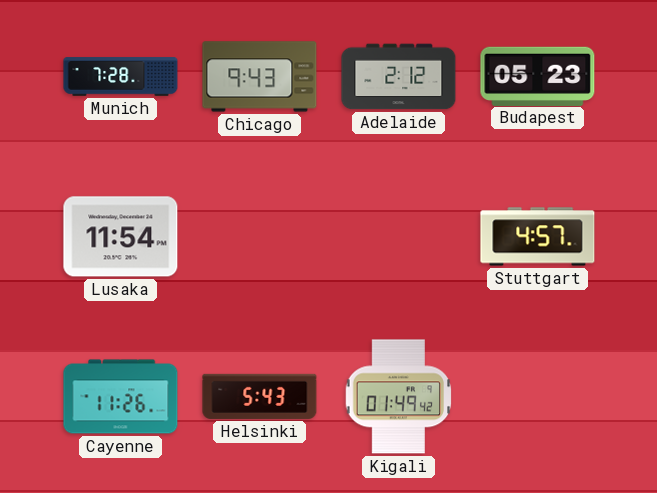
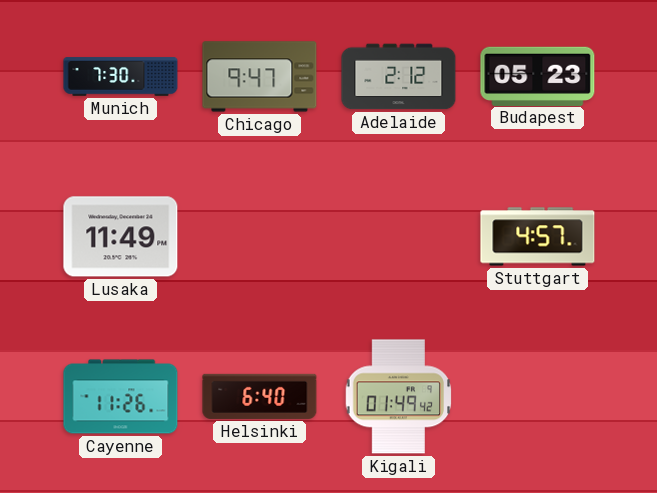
Munich: 7:28 -> 7:30
Chicago: 9:43 -> 9:47
Lusaka: 11:54 -> 11:49
Helsinki: 5:43 -> 6:40
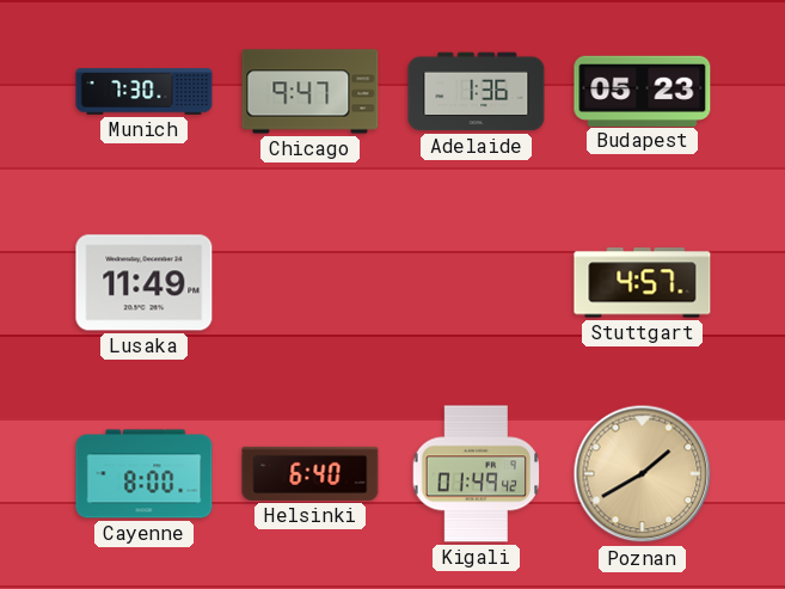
Adelaide: 2:12 -> 1:36
Cayenne: 11:26 -> 8:00
Poznan: none -> 1:40
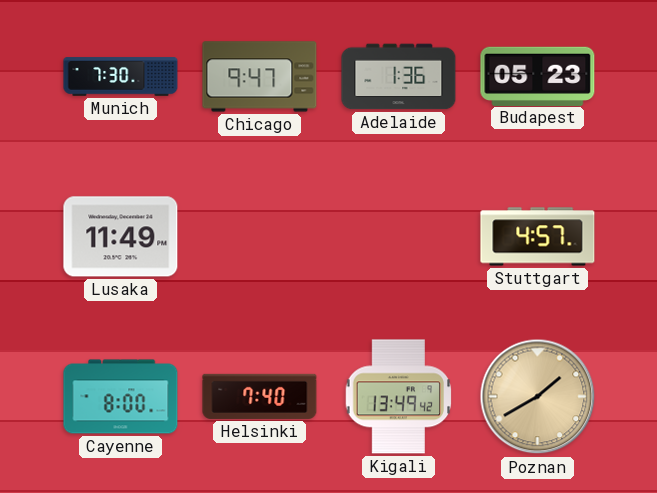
Helsinki: 6:40 -> 7:40
Kigali: 01:49 -> 13:49
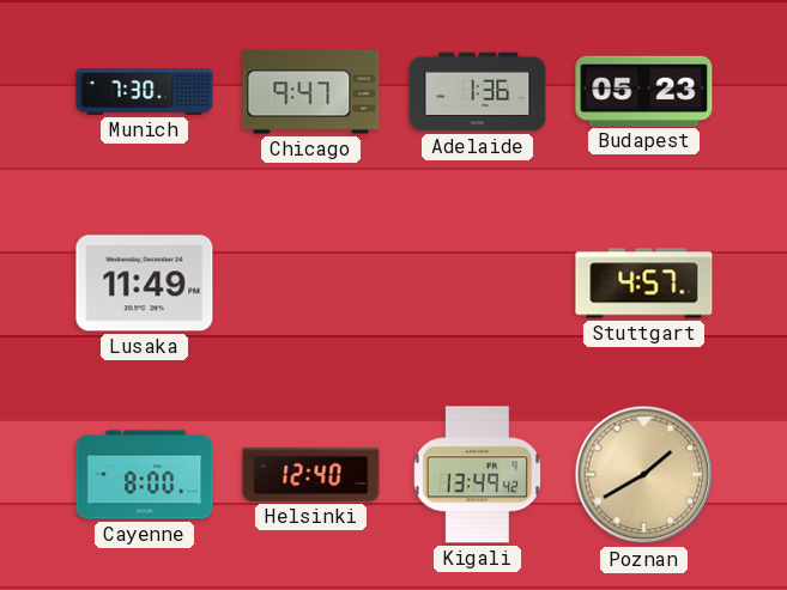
Helsinki: 7:40 -> 12:40
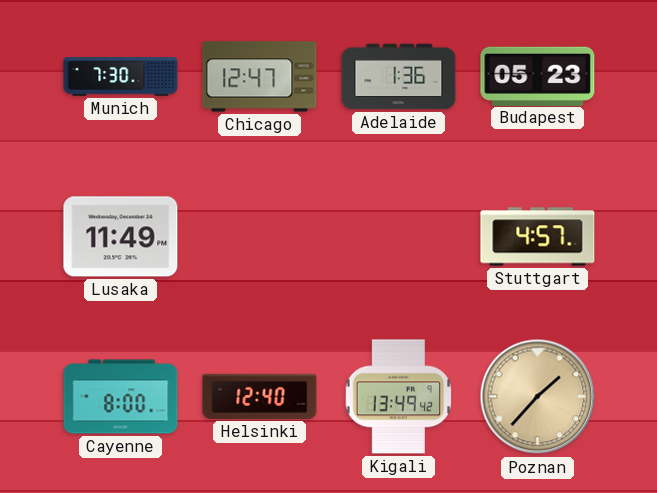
Chicago: 9:47 -> 12:47
Poznan: 1:40 -> 1:37
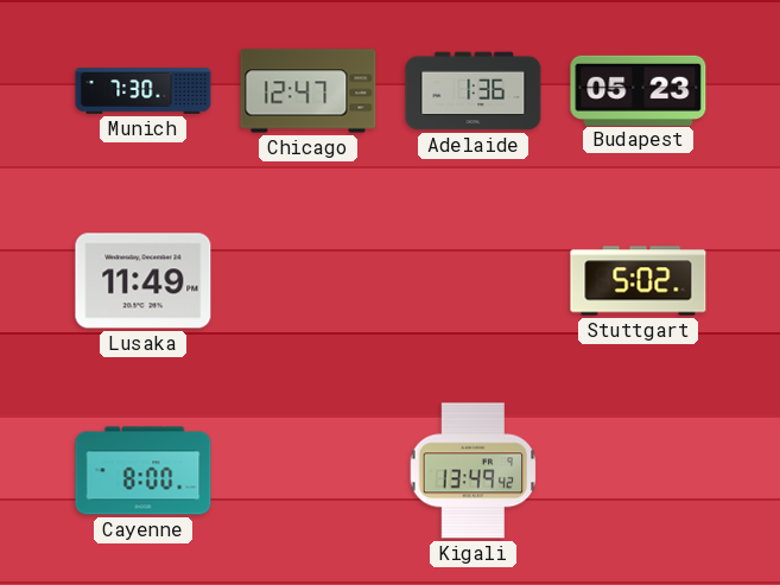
Stuttgart: 4:57 -> 5:02
Helsinki: 12:40 -> none
Poznan: 1:37 -> none
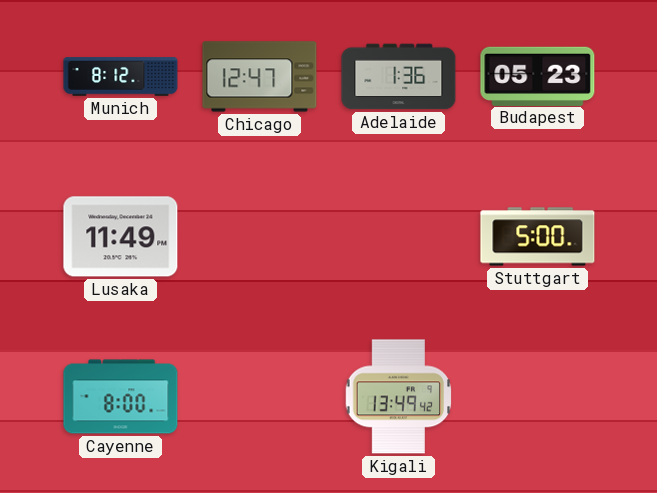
Munich: 7:30 -> 8:12
Stuttgart: 5:02 -> 5:00
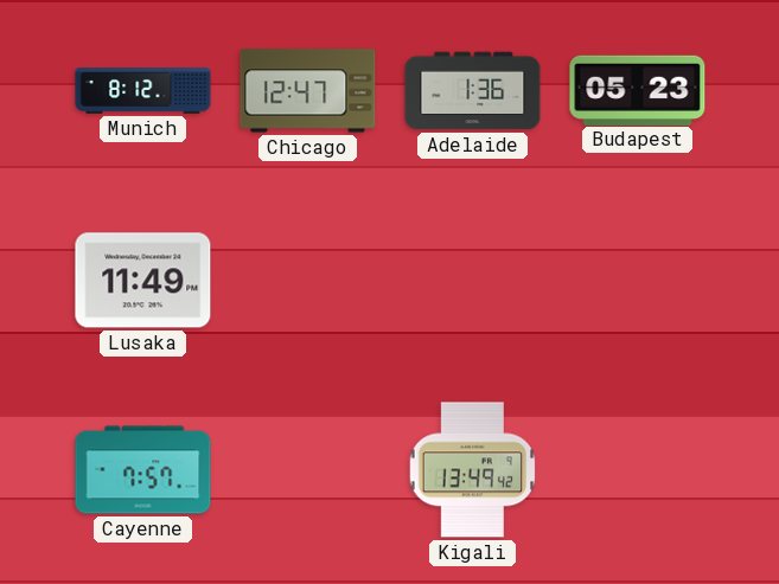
Stuttgart: 5:00 -> none
Cayenne: 8:00 -> 7:57
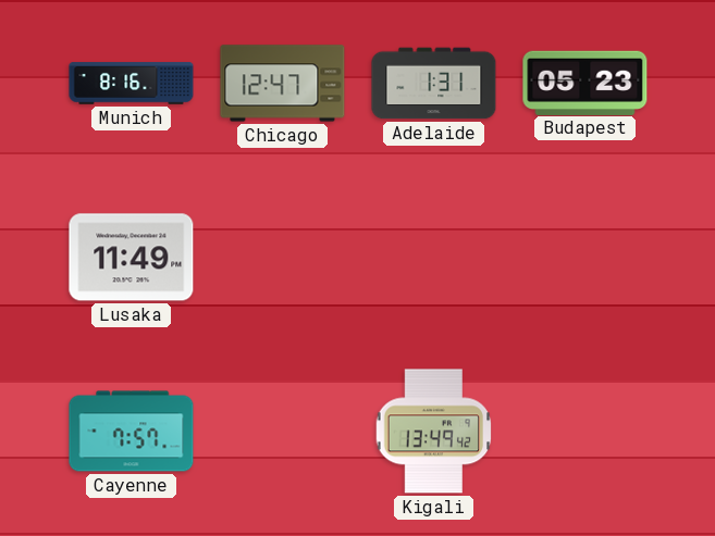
Munich: 8:12 -> 8:16
Adelaide: 1:36 -> 1:31
